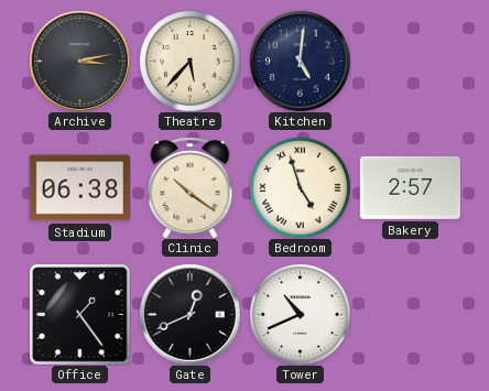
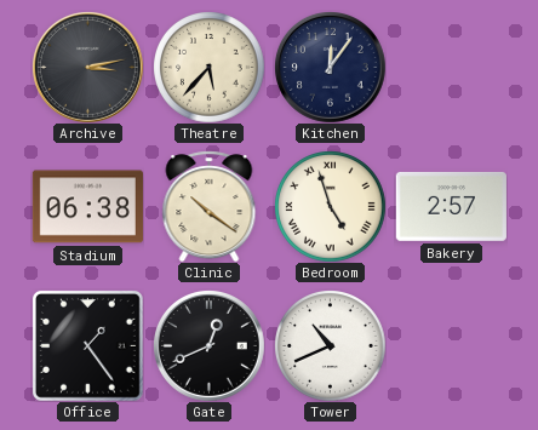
Kitchen: 5:01 -> 12:06
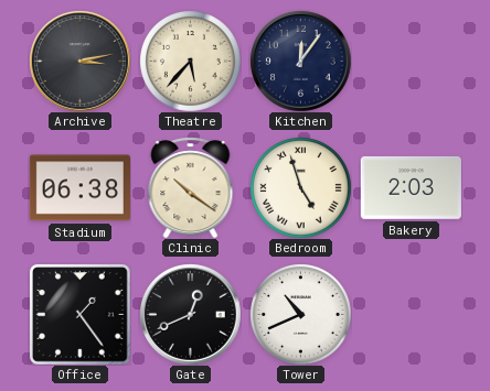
Bakery: 2:57 -> 2:03
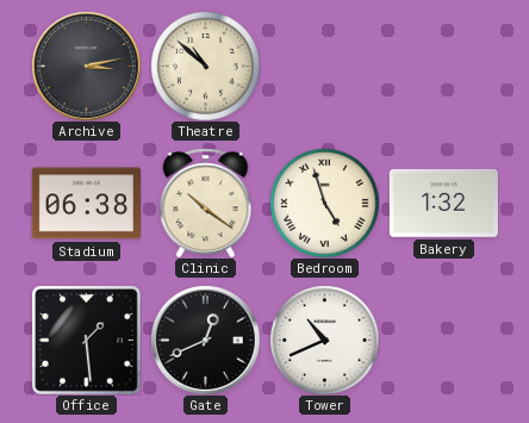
Theatre: 5:37 -> 10:52
Kitchen: 12:06 -> none
Bakery: 2:03 -> 1:32
Office: 1:24 -> 1:29
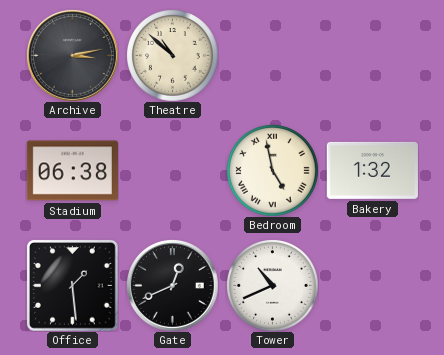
Clinic: 10:21 -> none
Bedroom: 4:57 -> 4:58
